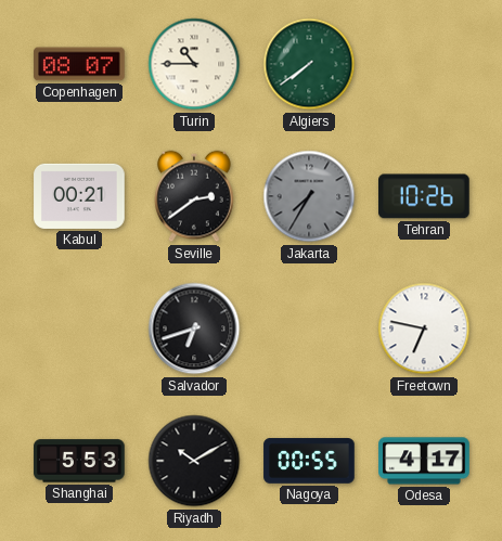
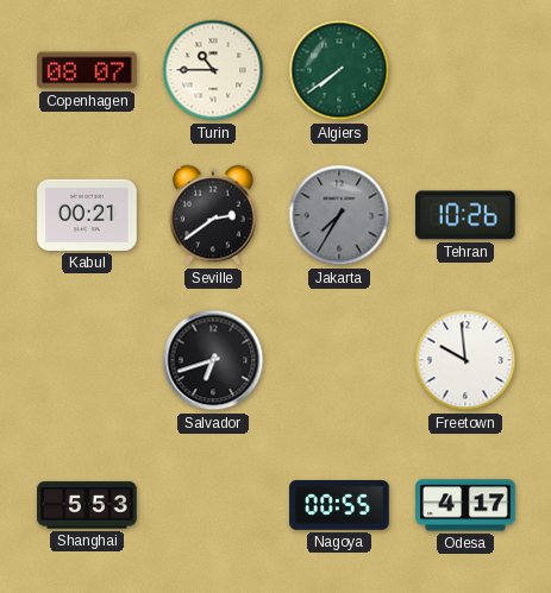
Freetown: 6:47 -> 9:59
Riyadh: 10:10 -> none
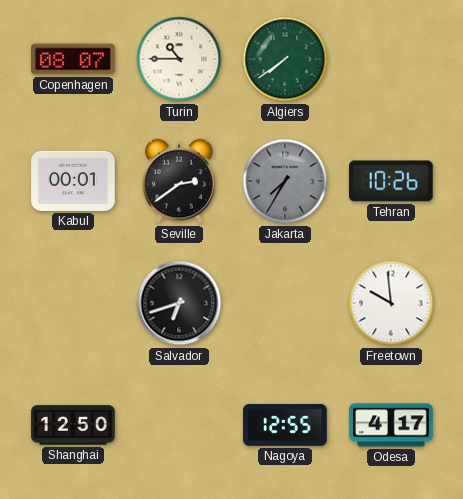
Kabul: 00:21 -> 00:01
Shanghai: 5:53 -> 12:50
Nagoya: 00:55 -> 12:55
